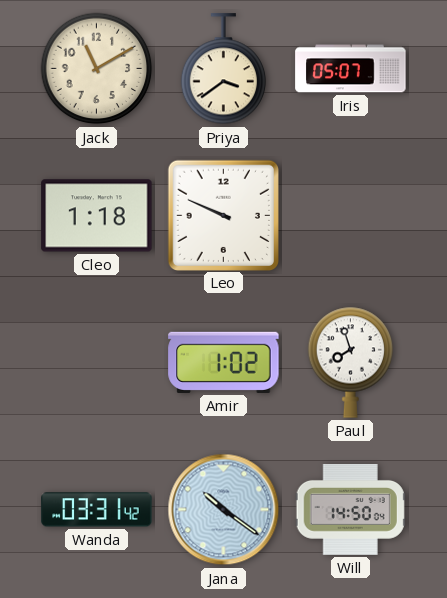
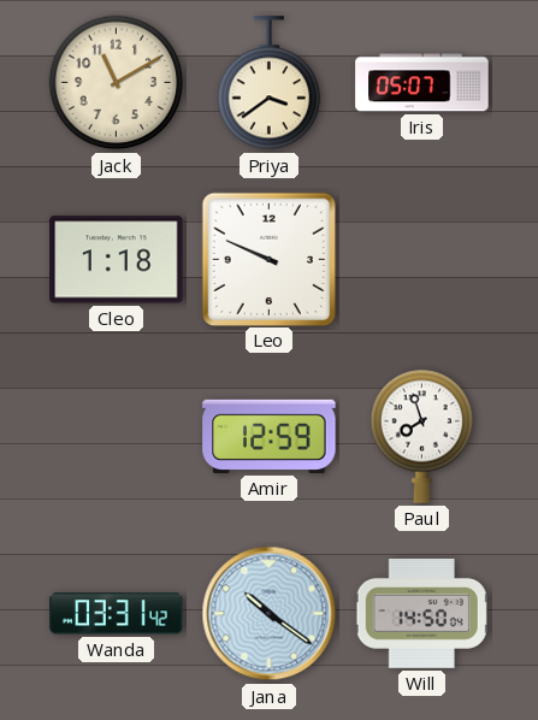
Amir: 1:02 -> 12:59
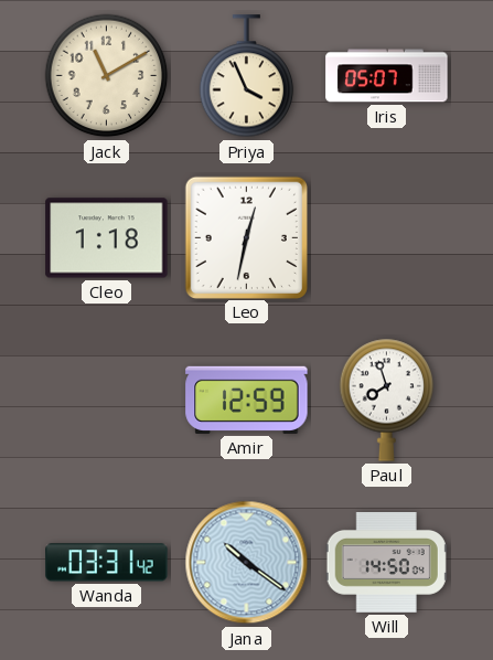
Priya: 3:39 -> 3:56
Leo: 9:49 -> 12:32
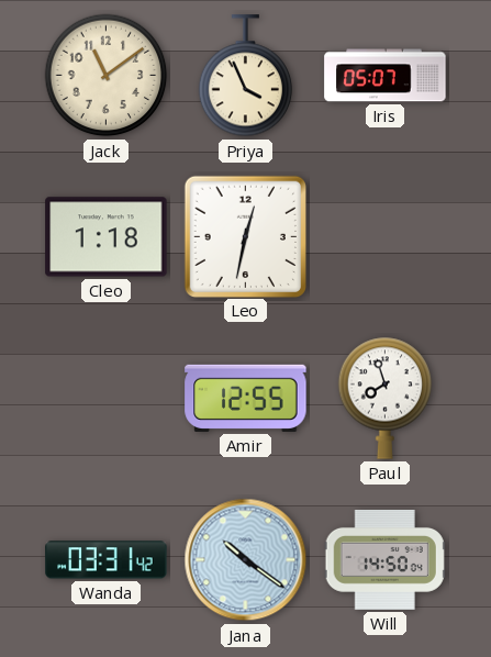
Jack: 11:10 -> 11:09
Amir: 12:59 -> 12:55
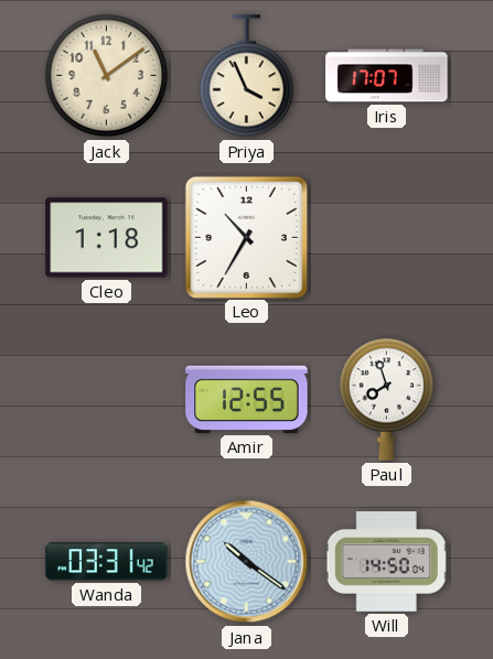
Iris: 05:07 -> 17:07
Leo: 12:32 -> 10:35
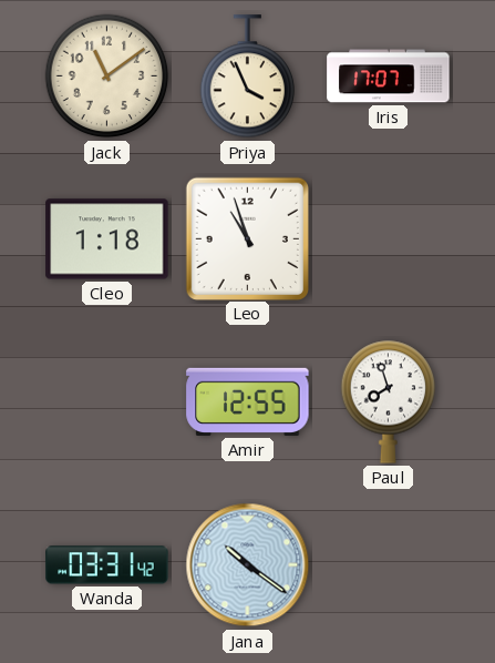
Leo: 10:35 -> 10:57
Will: 14:50 -> none
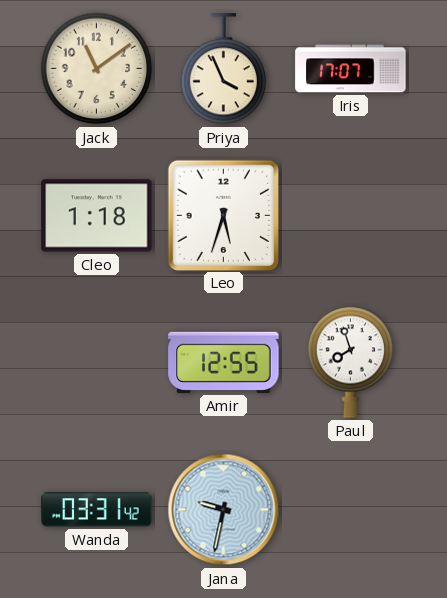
Leo: 10:57 -> 5:33
Jana: 10:21 -> 9:32
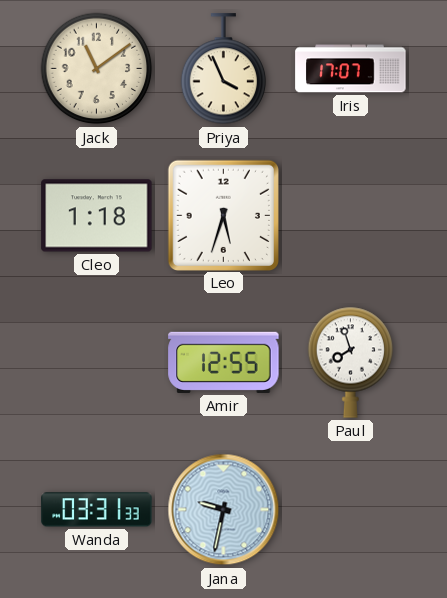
Wanda: 03:31:42 -> 03:31:33
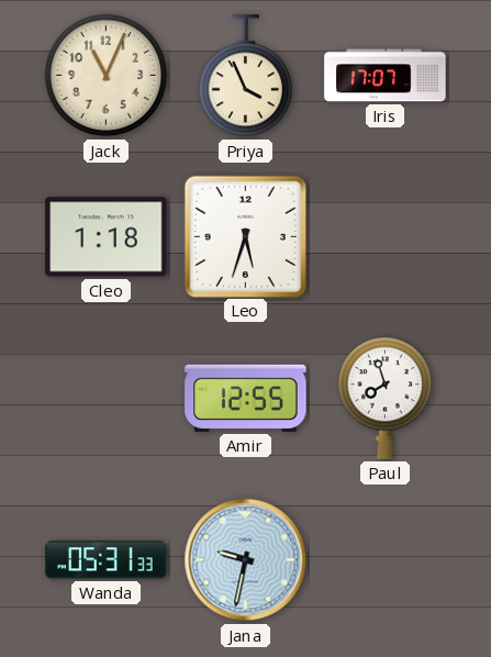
Jack: 11:09 -> 11:04
Wanda: 03:31 -> 05:31
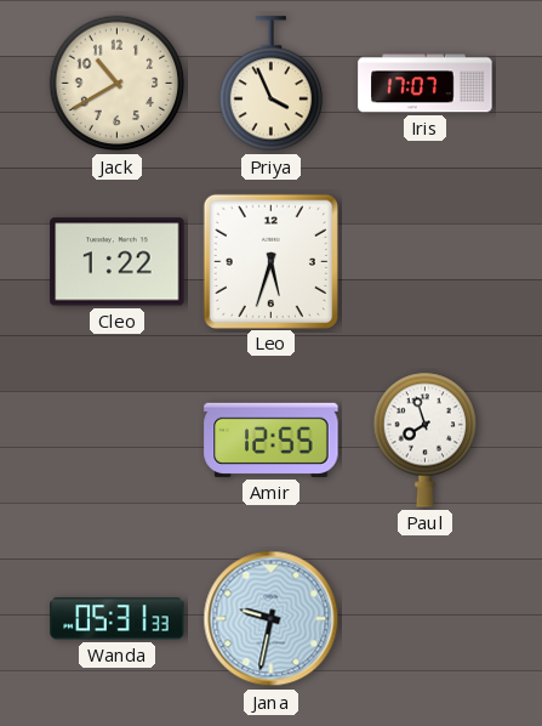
Jack: 11:04 -> 10:40
Cleo: 1:18 -> 1:22
